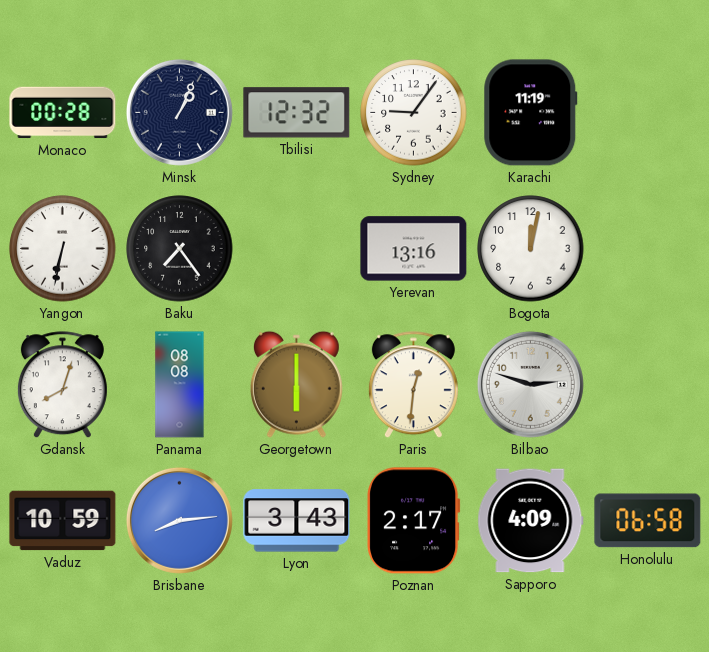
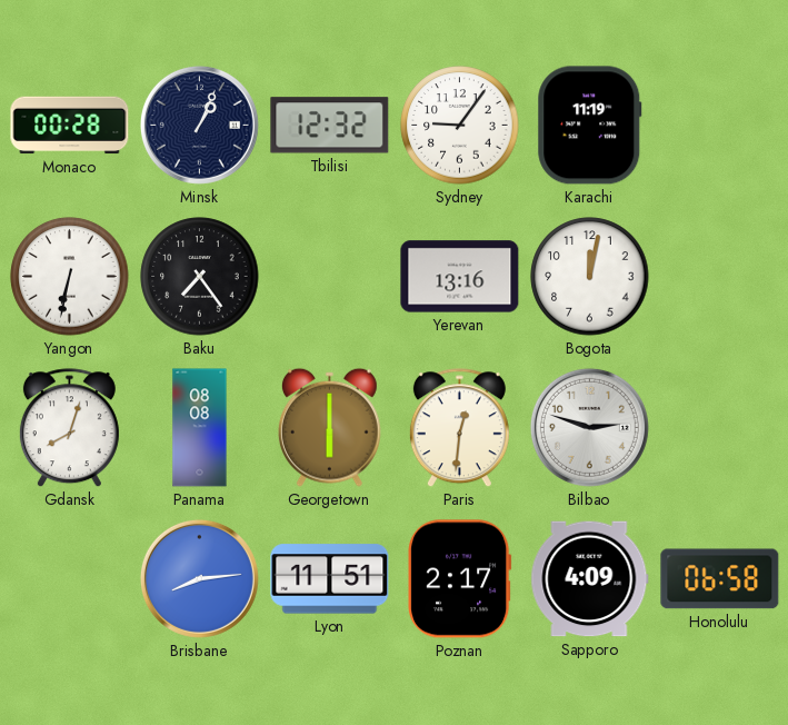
Vaduz: 10:59 -> none
Lyon: 3:43 -> 11:51
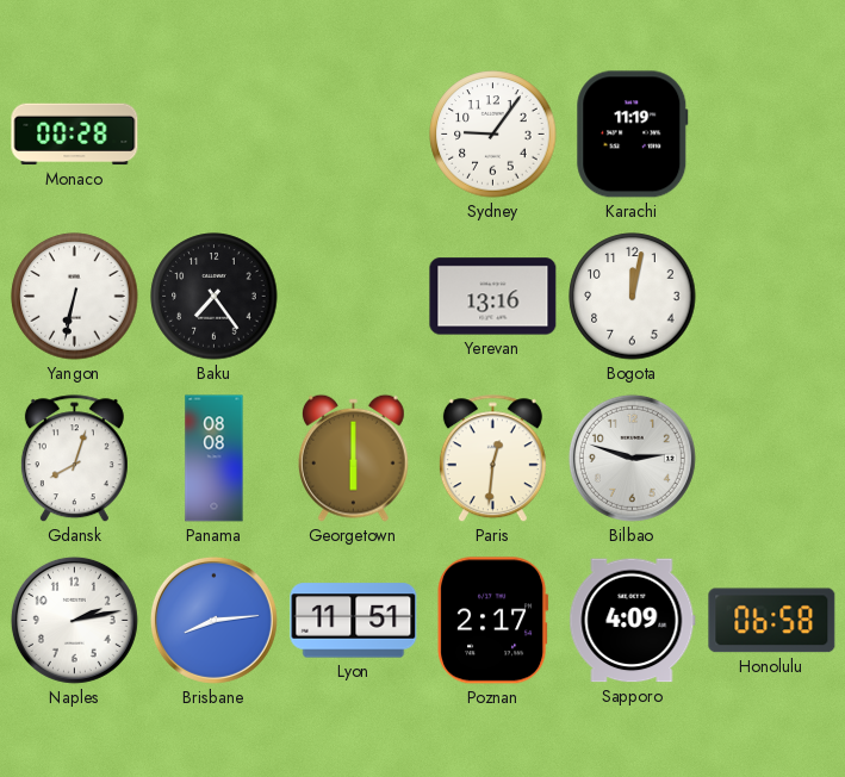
Minsk: 1:04 -> none
Tbilisi: 12:32 -> none
Naples: none -> 2:13
